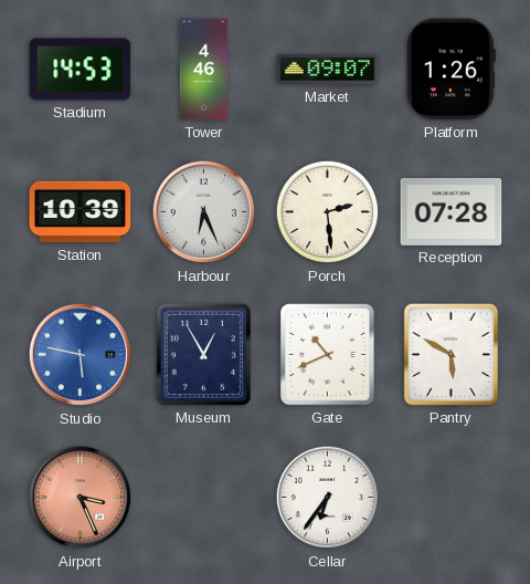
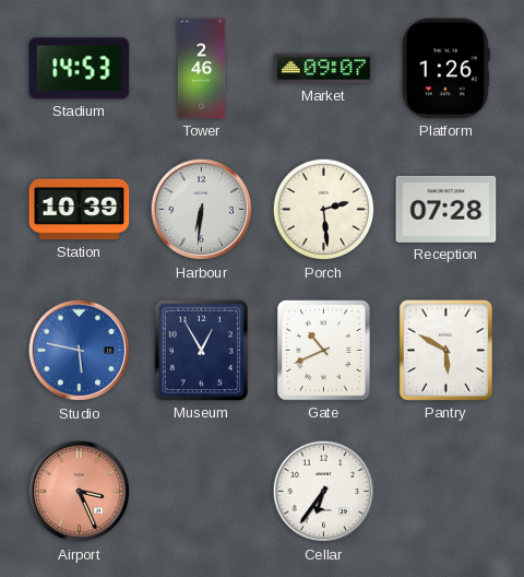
Tower: 4:46 -> 2:46
Harbour: 6:26 -> 6:31
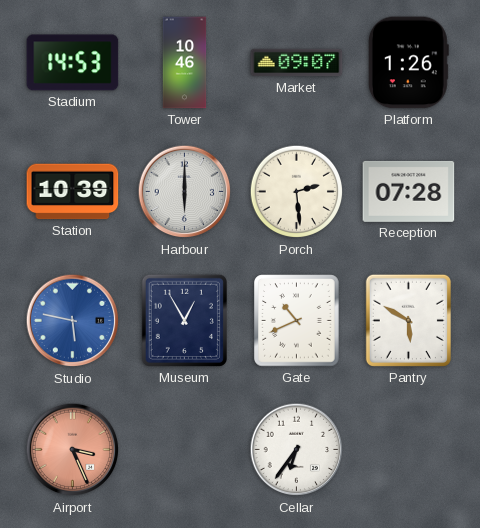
Tower: 2:46 -> 10:46
Harbour: 6:31 -> 6:00
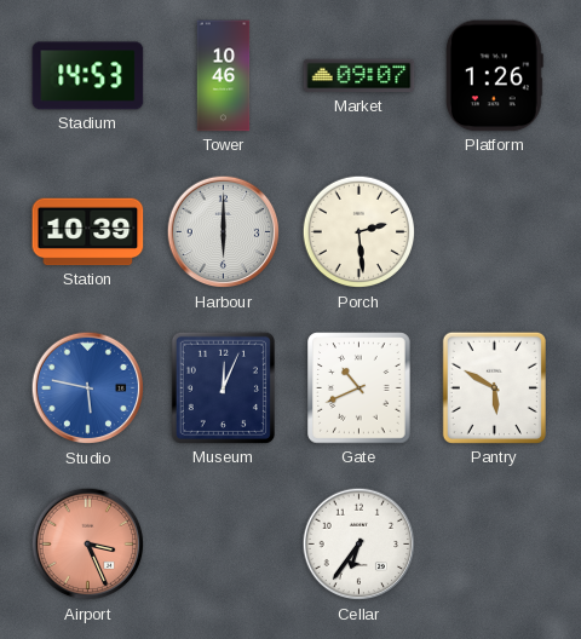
Reception: 07:28 -> none
Museum: 12:55 -> 12:04
